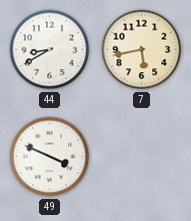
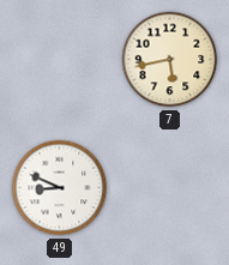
44: 8:40 -> none
49: 3:49 -> 8:49
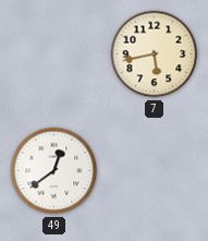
49: 8:49 -> 12:39
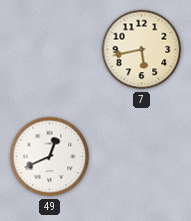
49: 12:39 -> 12:41
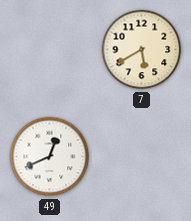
7: 5:43 -> 5:40
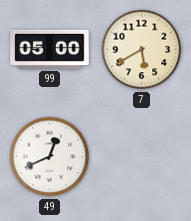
99: none -> 05:00
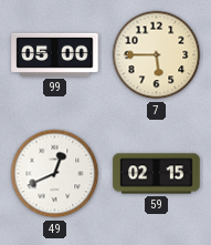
7: 5:40 -> 5:45
59: none -> 02:15
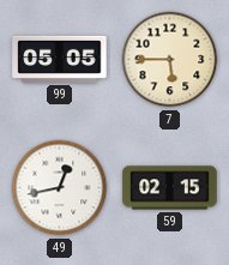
99: 05:00 -> 05:05
49: 12:41 -> 12:43
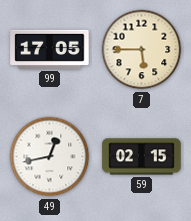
99: 05:05 -> 17:05
